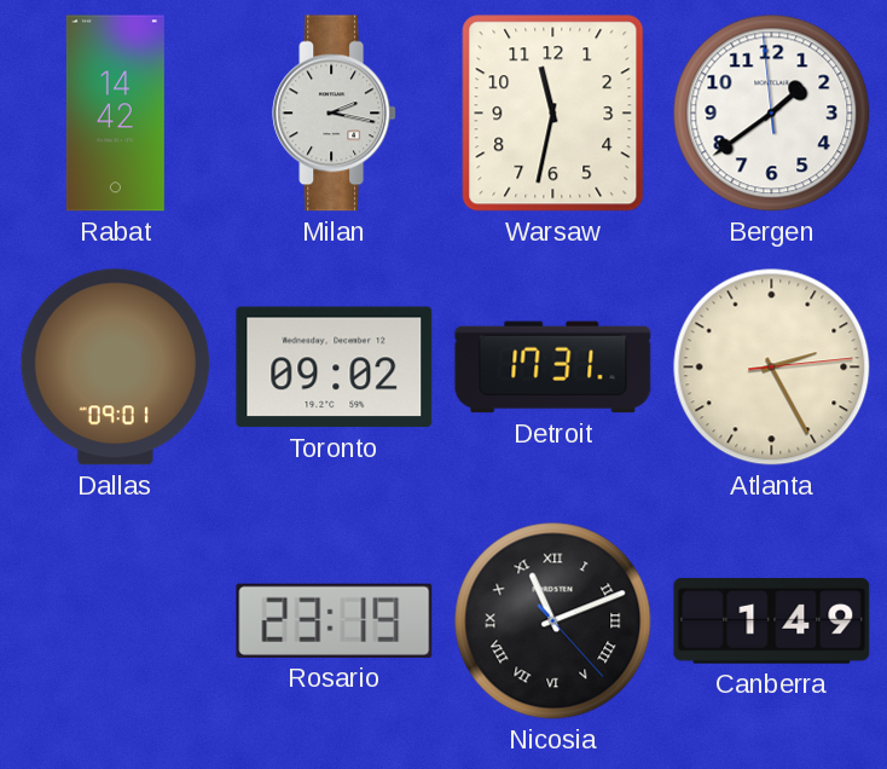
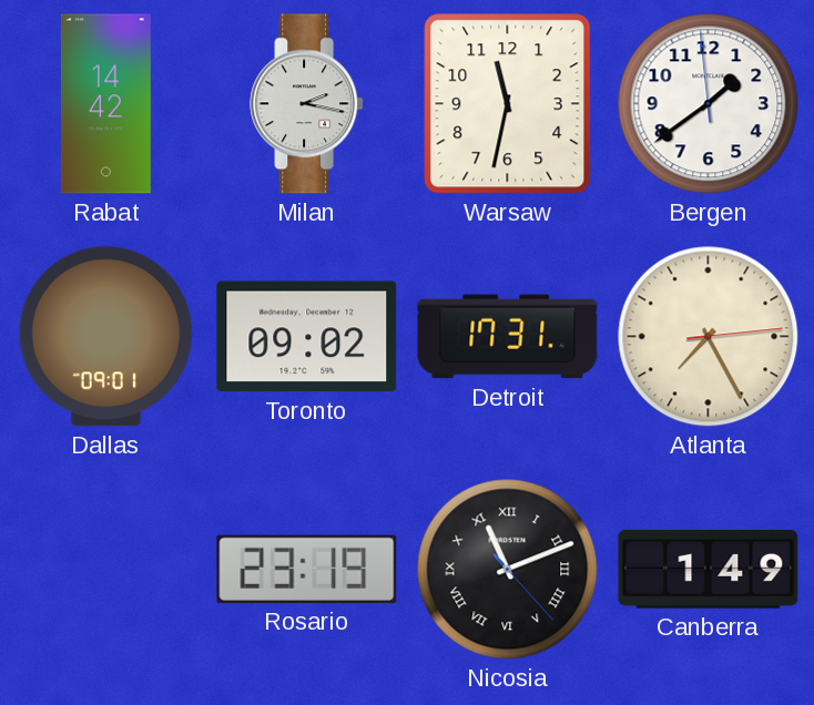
Atlanta: 2:25 -> 7:25
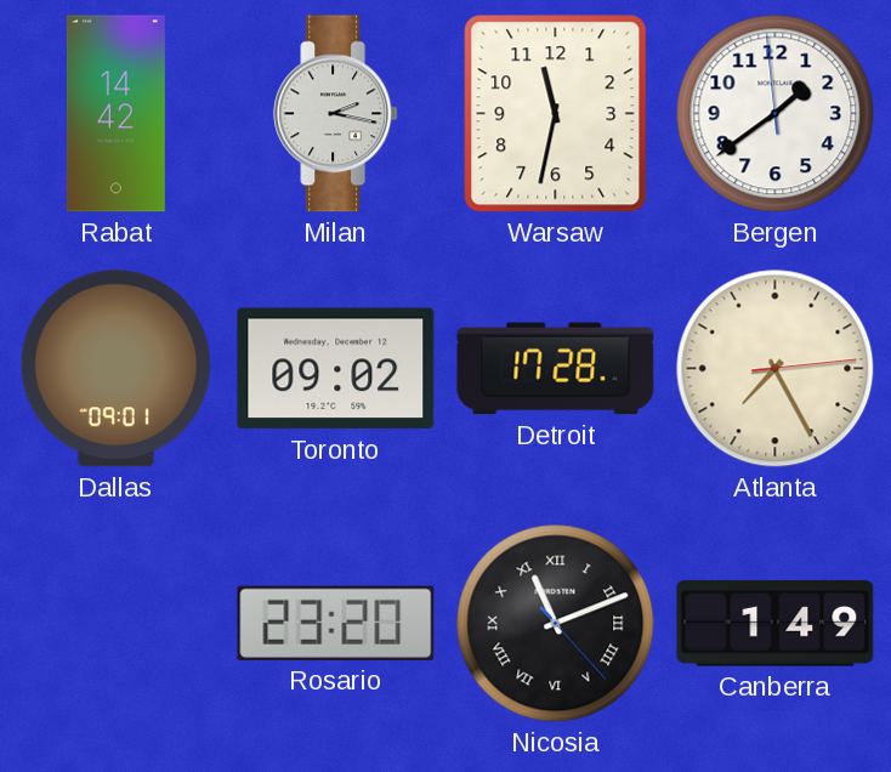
Detroit: 17:31 -> 17:28
Rosario: 23:19 -> 23:20
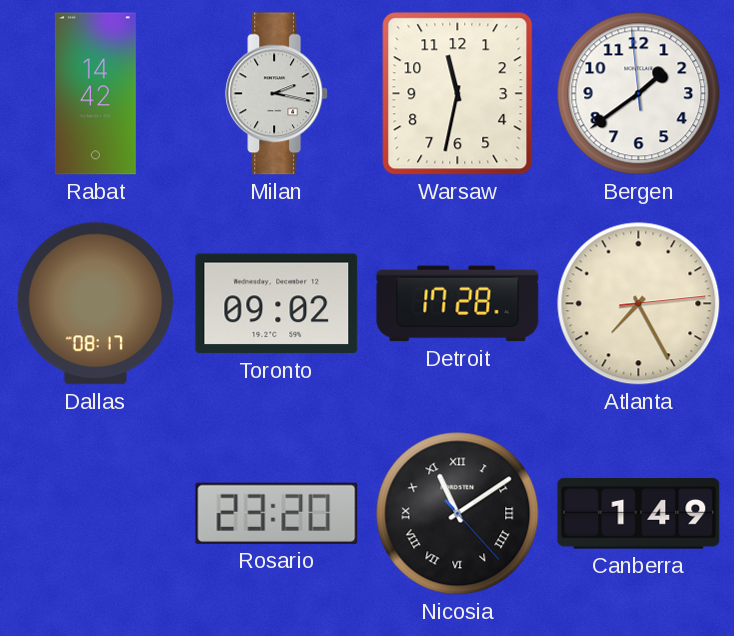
Dallas: 09:01 -> 08:17
Nicosia: 11:11 -> 11:09
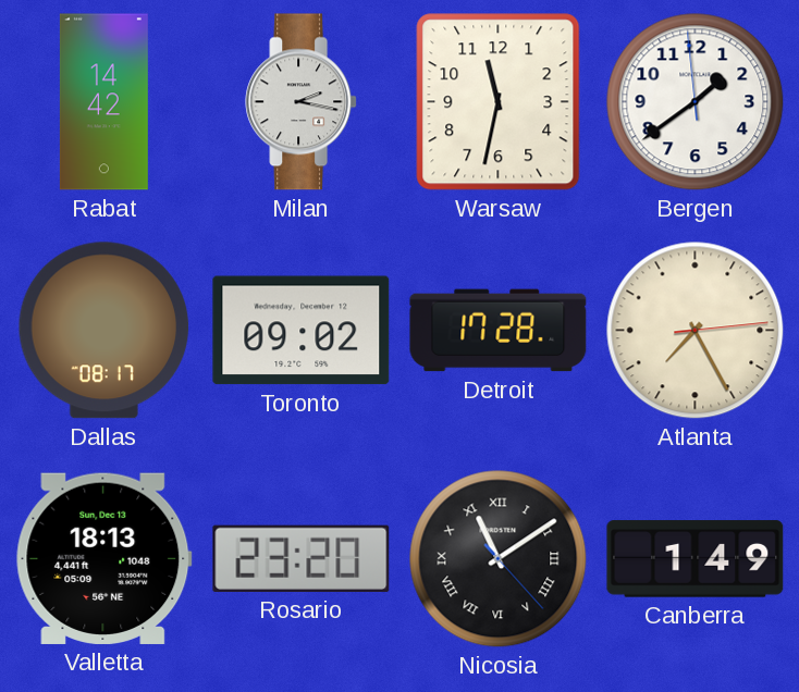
Valletta: none -> 18:13
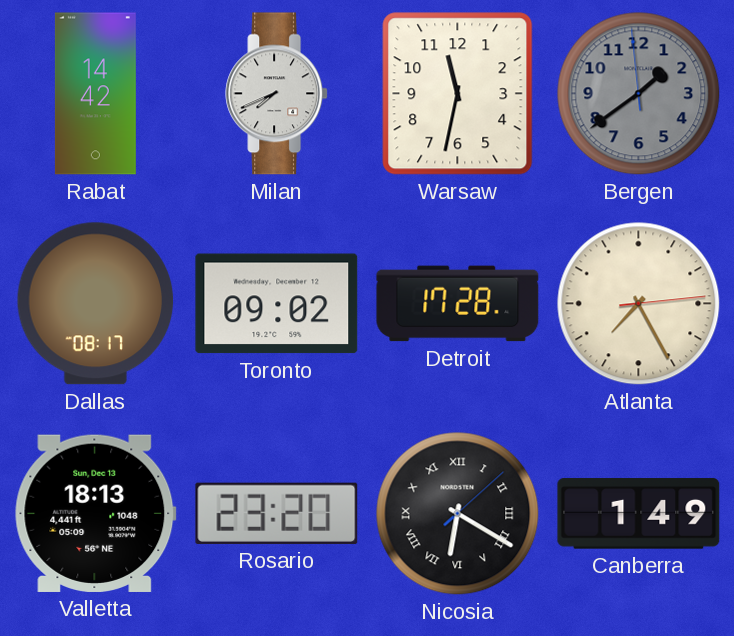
Milan: 2:17 -> 7:41
Bergen dial: white -> grey
Nicosia: 11:09 -> 6:20
